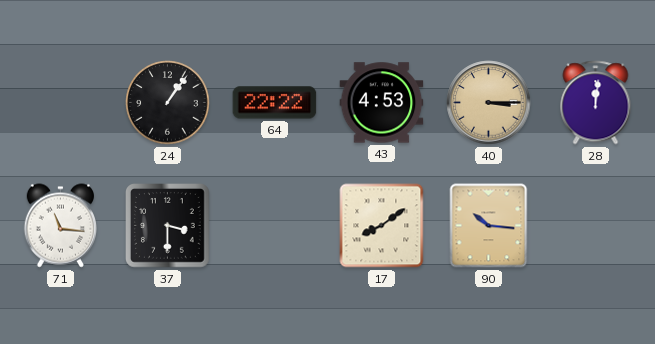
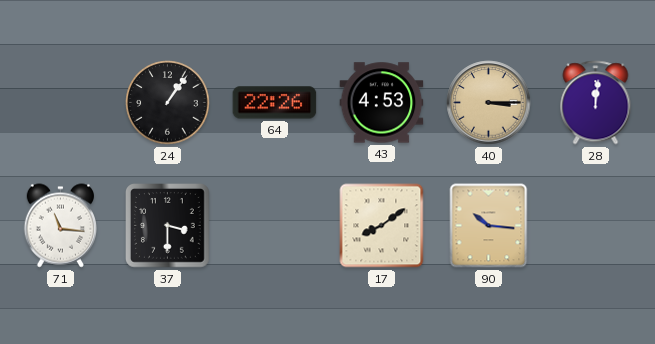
64: 22:22 -> 22:26
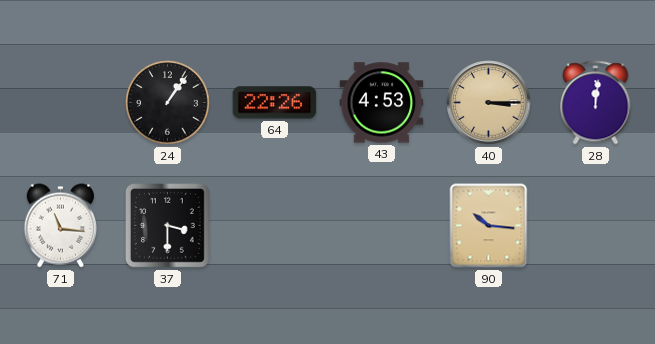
17: 8:09 -> none
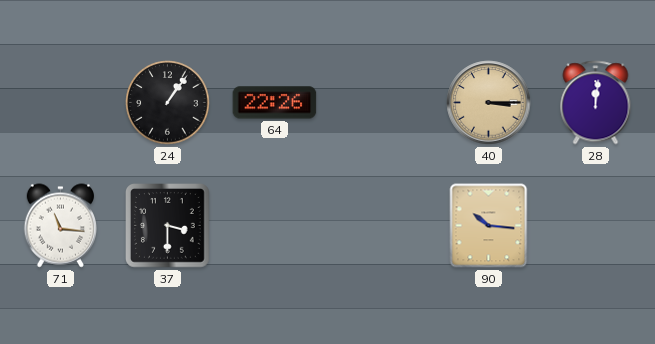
43: 4:53 -> none
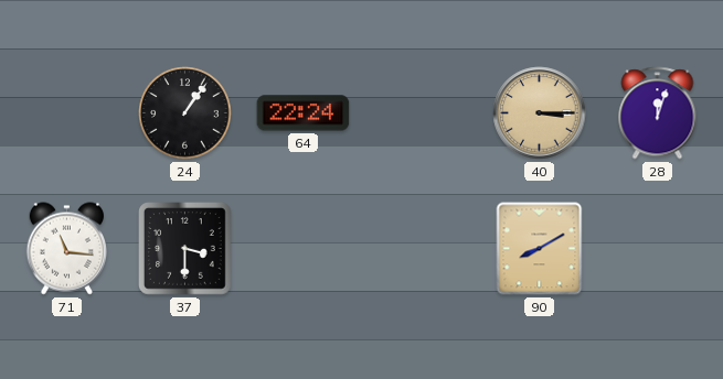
64: 22:26 -> 22:24
28: 12:01 -> 12:03
90: 10:16 -> 8:10
